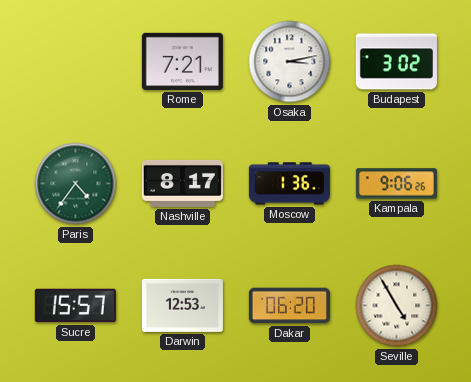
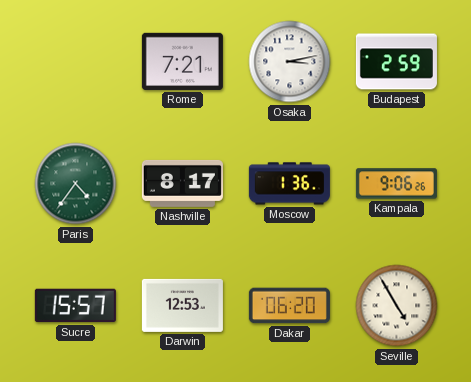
Budapest: 3:02 -> 2:59
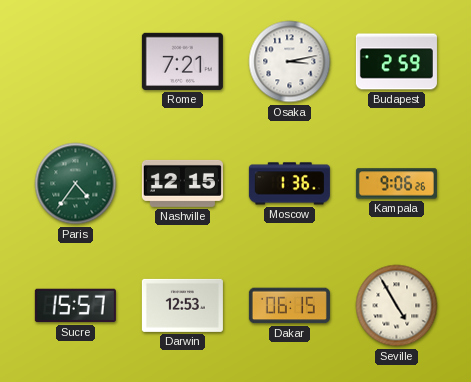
Nashville: 8:17 -> 12:15
Dakar: 06:20 -> 06:15
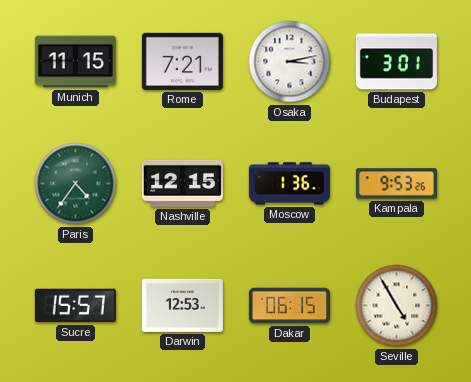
Munich: none -> 11:15
Budapest: 2:59 -> 3:01
Kampala: 9:06 -> 9:53
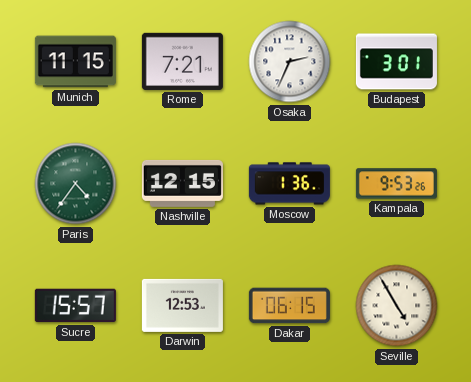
Osaka: 3:13 -> 2:34
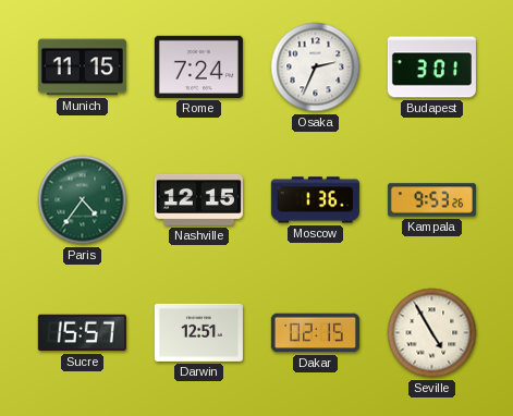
Rome: 7:21 -> 7:24
Darwin: 12:53 -> 12:51
Dakar: 06:15 -> 02:15
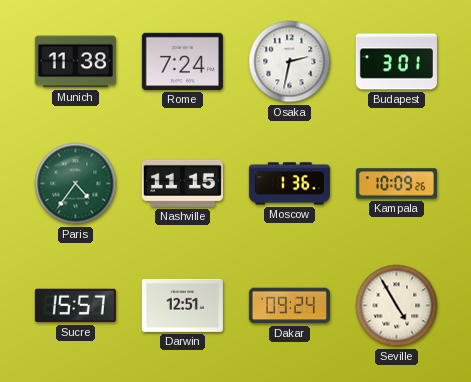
Munich: 11:15 -> 11:38
Osaka: 2:34 -> 2:32
Nashville: 12:15 -> 11:15
Kampala: 9:53 -> 10:09
Dakar: 02:15 -> 09:24
